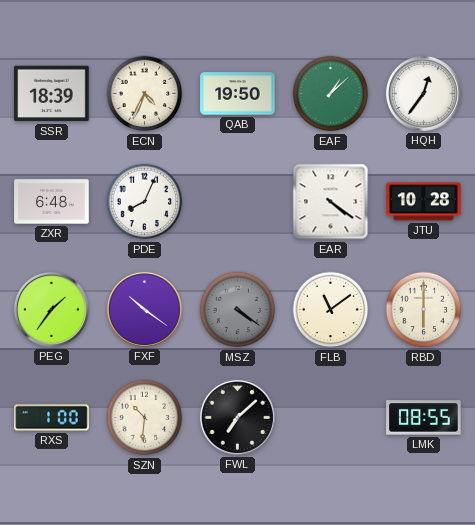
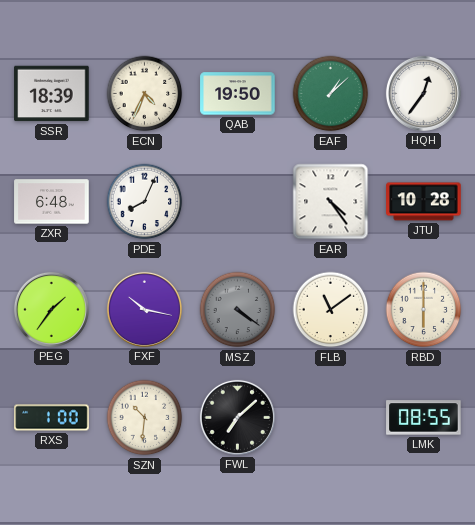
EAR: 4:21 -> 4:24
FXF: 10:21 -> 10:17
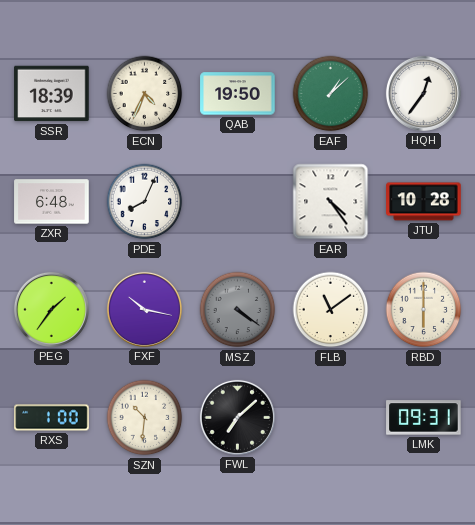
LMK: 08:55 -> 09:31
